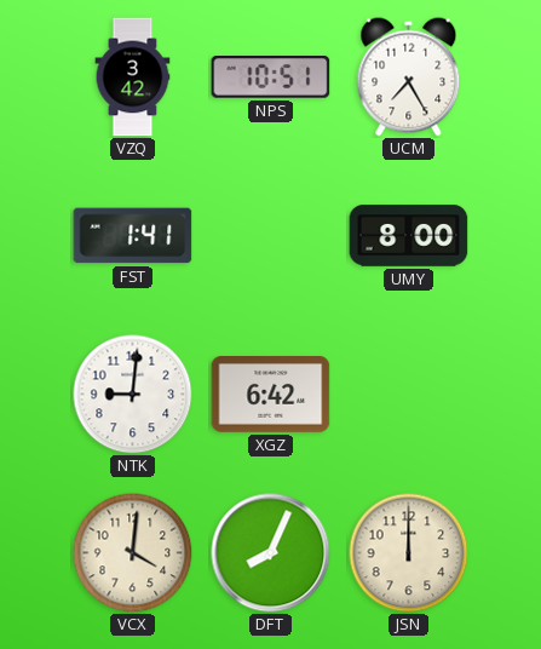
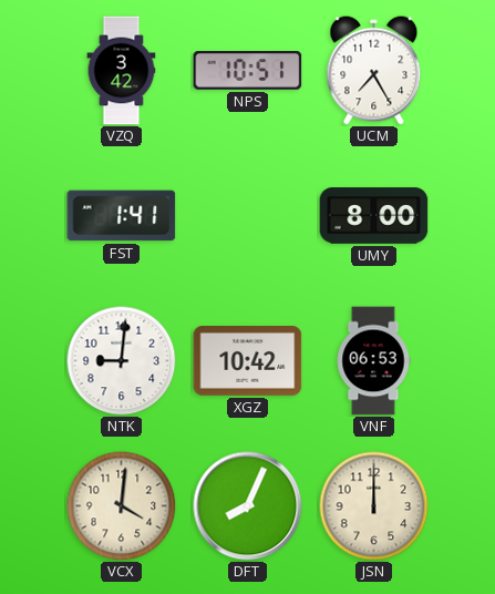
XGZ: 6:42 -> 10:42
VNF: none -> 06:53
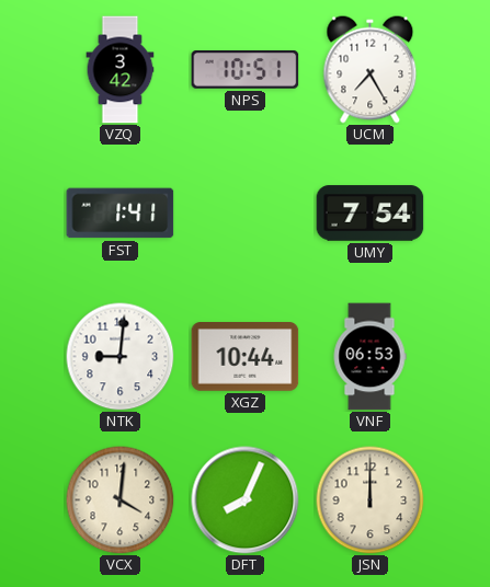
UMY: 8:00 -> 7:54
XGZ: 10:42 -> 10:44
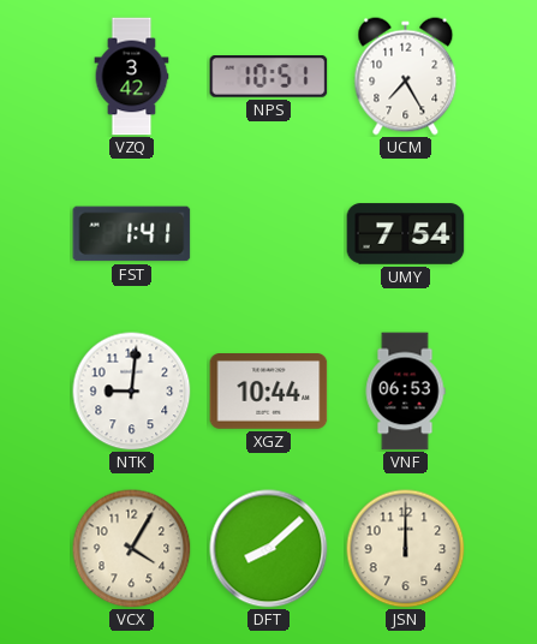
VCX: 4:01 -> 4:05
DFT: 8:04 -> 8:08
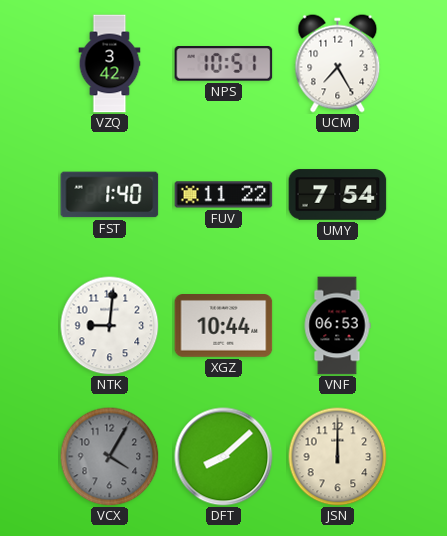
FST: 1:41 -> 1:40
FUV: none -> 11:22
VCX dial: cream -> grey
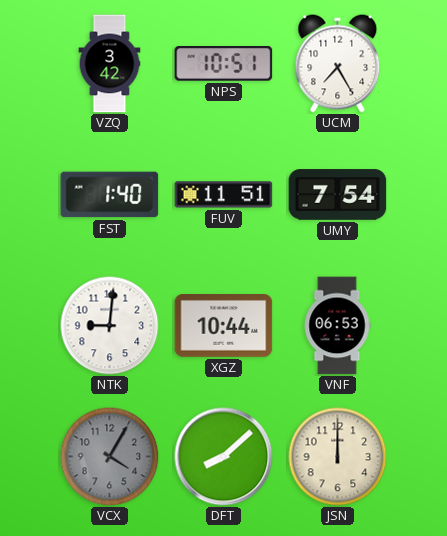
FUV: 11:22 -> 11:51
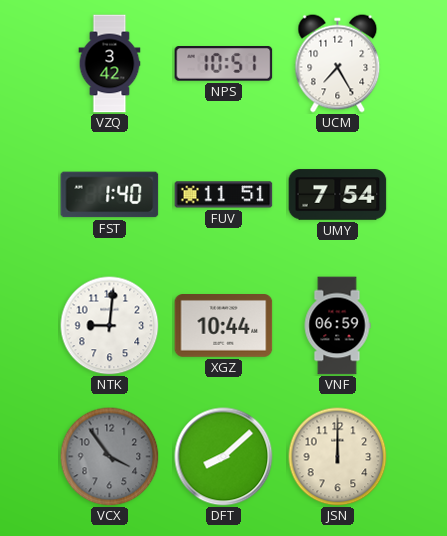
VNF: 06:53 -> 06:59
VCX: 4:05 -> 3:54
